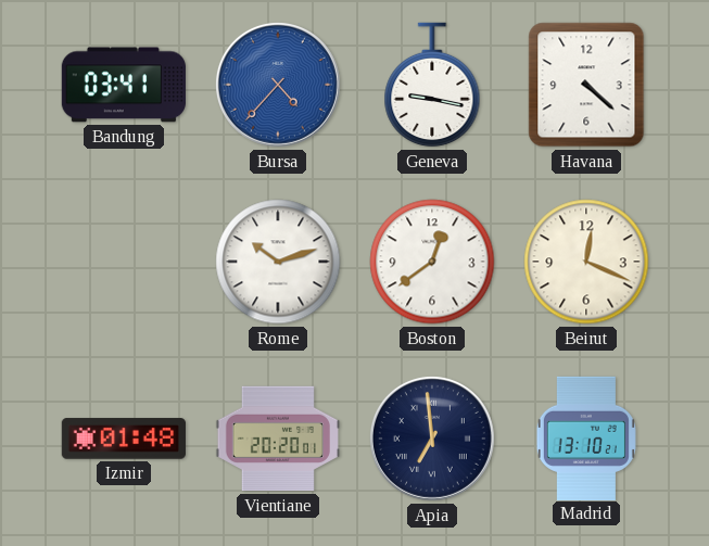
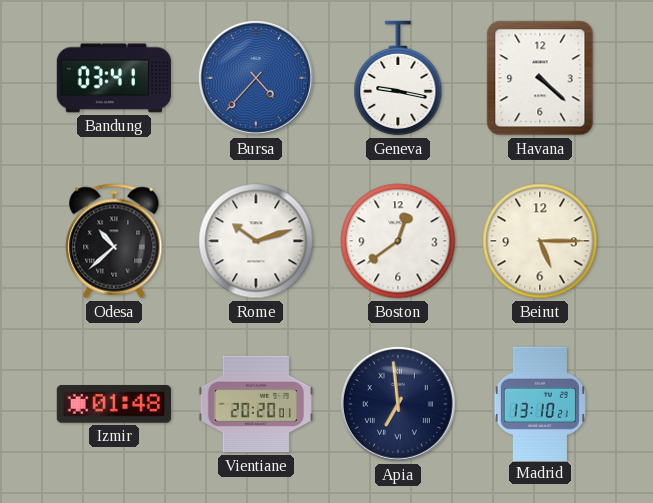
Odesa: none -> 10:38
Beirut: 12:19 -> 5:15
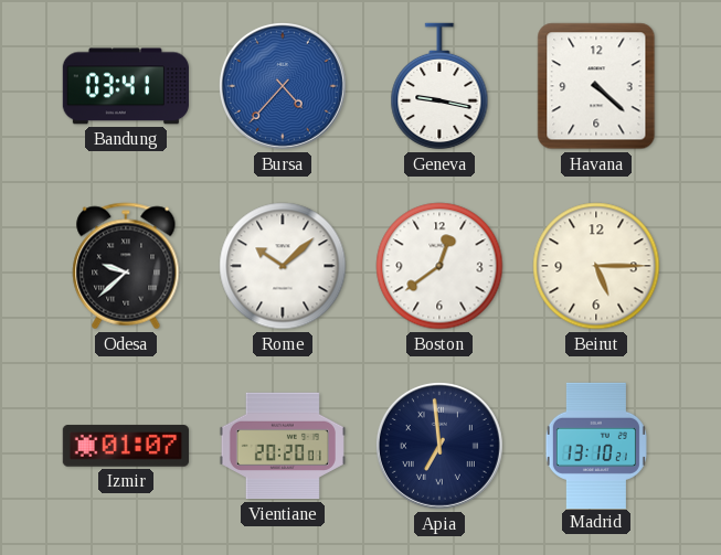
Odesa: 10:38 -> 9:38
Rome: 10:12 -> 10:08
Izmir: 01:48 -> 01:07
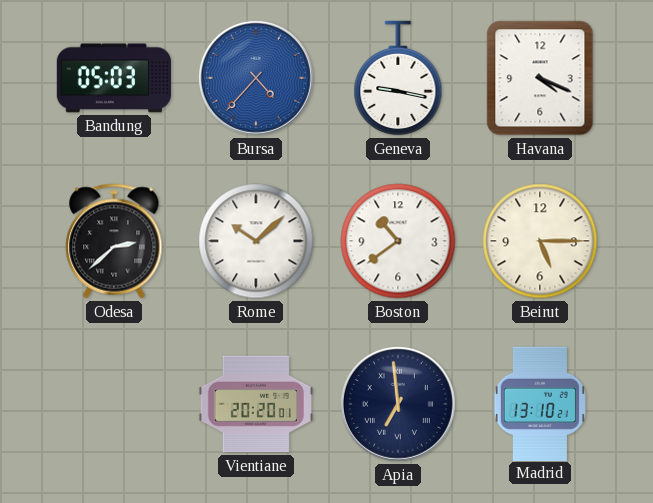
Bandung: 03:41 -> 05:03
Havana: 4:22 -> 4:19
Odesa: 9:38 -> 2:38
Boston: 12:39 -> 10:39
Izmir: 01:07 -> none
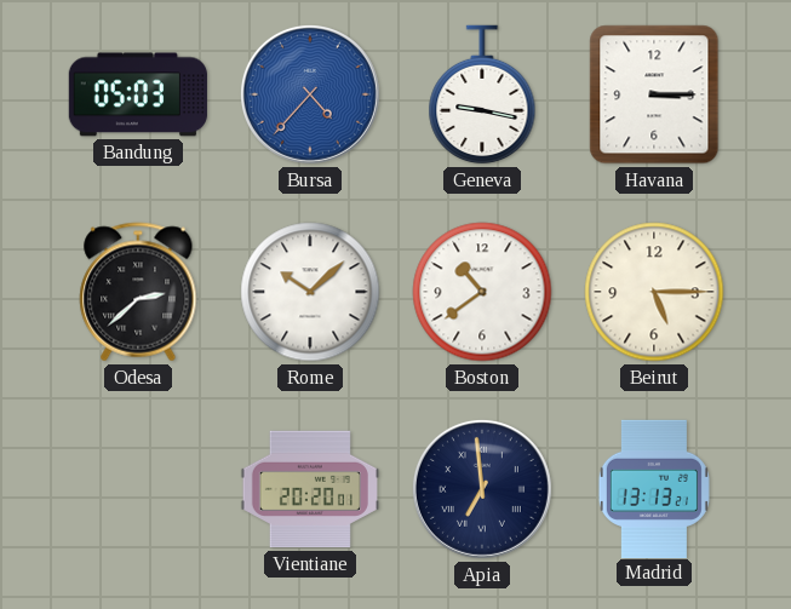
Havana: 4:19 -> 3:15
Madrid: 13:10 -> 13:13
